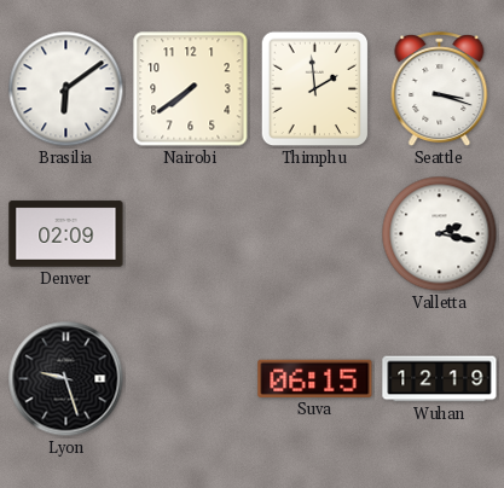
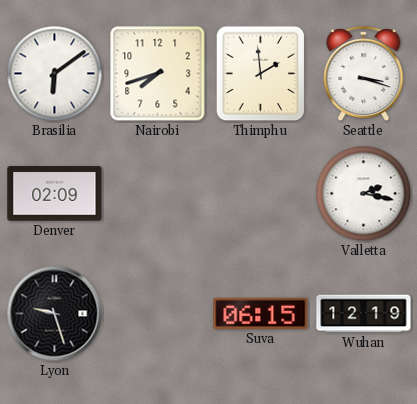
Nairobi: 7:39 -> 7:42
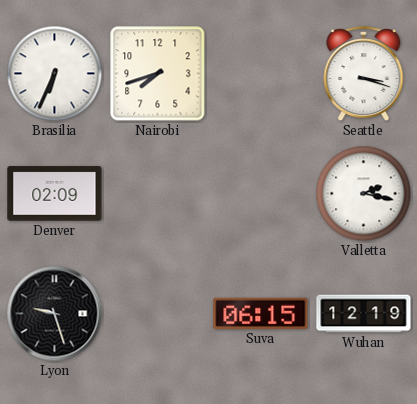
Brasilia: 6:09 -> 6:34
Thimphu: 1:59 -> none
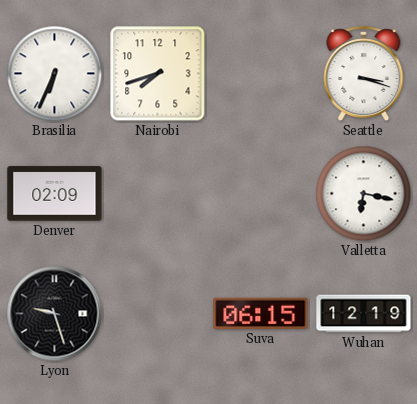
Valletta: 2:17 -> 6:17
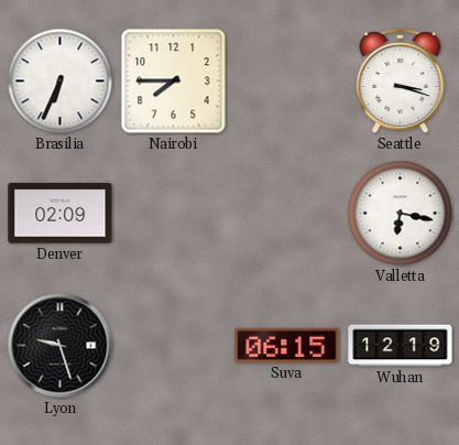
Nairobi: 7:42 -> 7:45
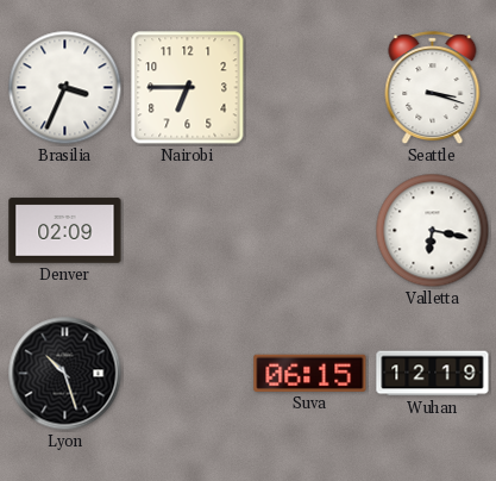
Brasilia: 6:34 -> 3:34
Nairobi: 7:45 -> 6:45
Lyon: 9:27 -> 10:27
